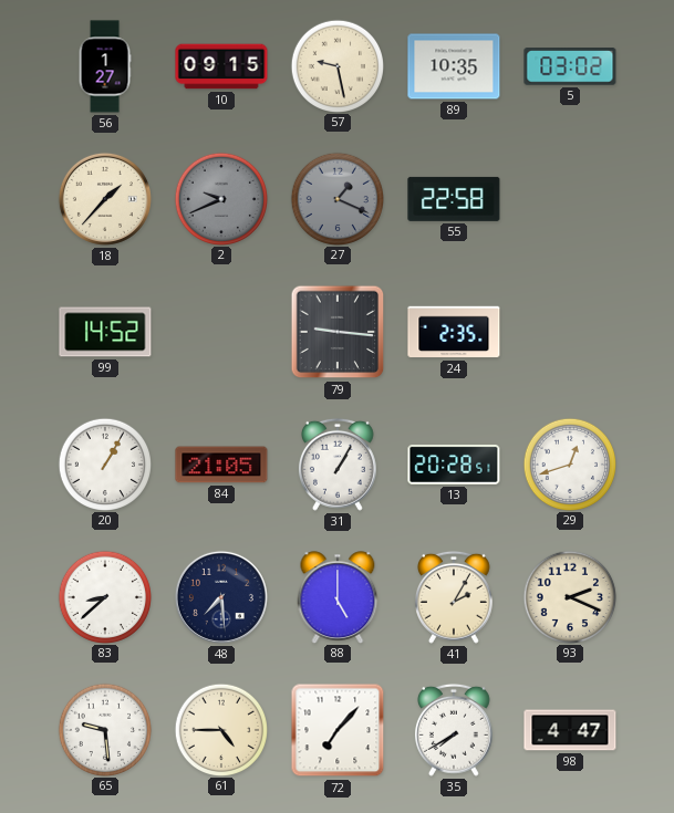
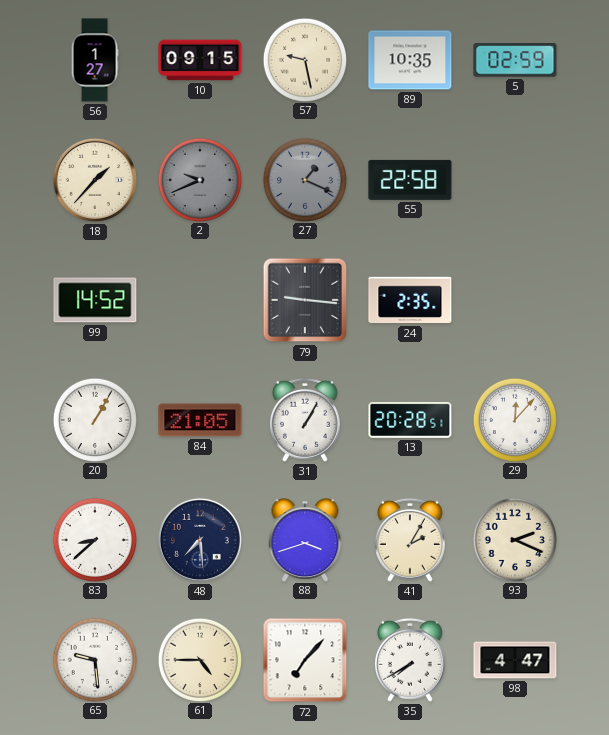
5: 03:02 -> 02:59
29: 12:42 -> 12:07
88: 5:00 -> 3:42
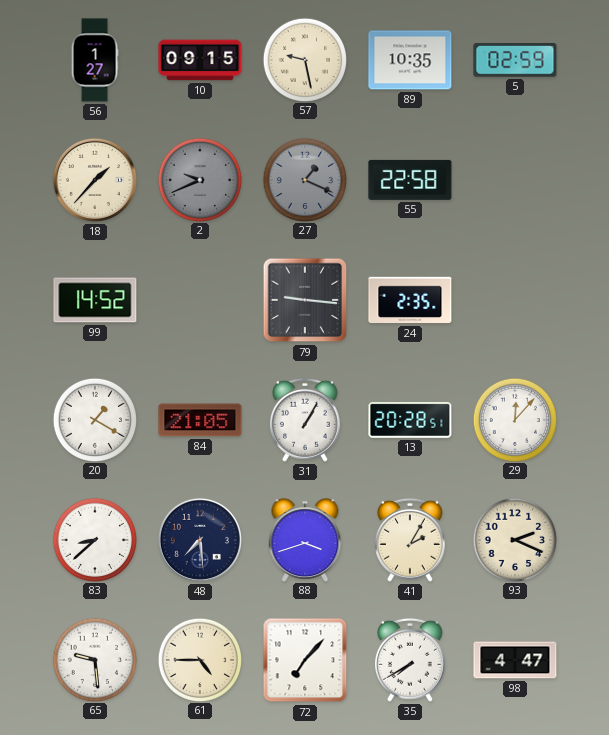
20: 1:05 -> 1:20
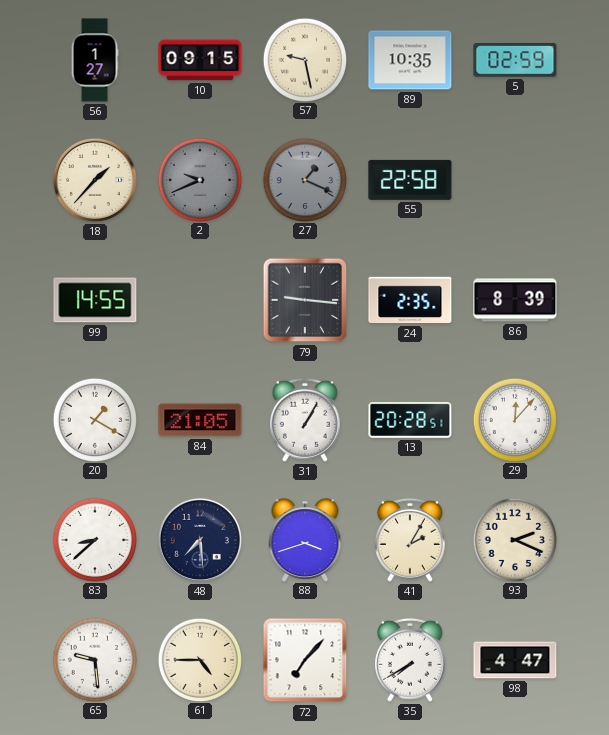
99: 14:52 -> 14:55
86: none -> 8:39
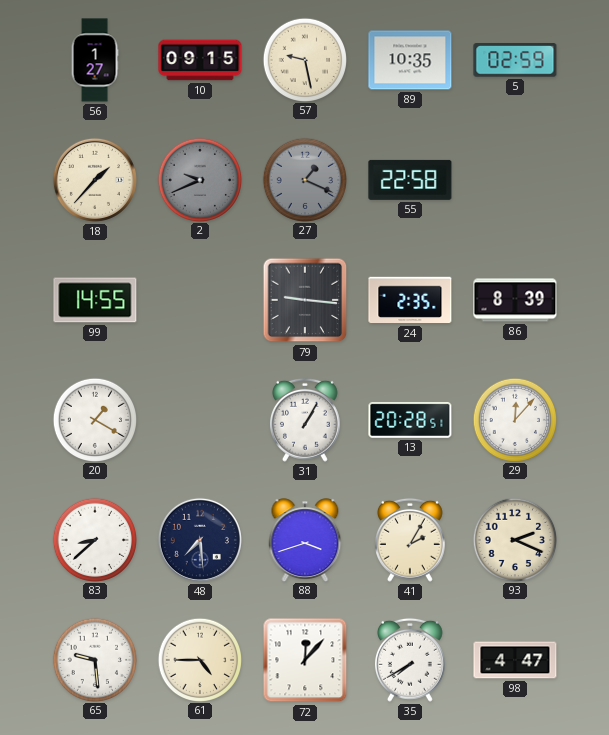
84: 21:05 -> none
72: 7:07 -> 12:07
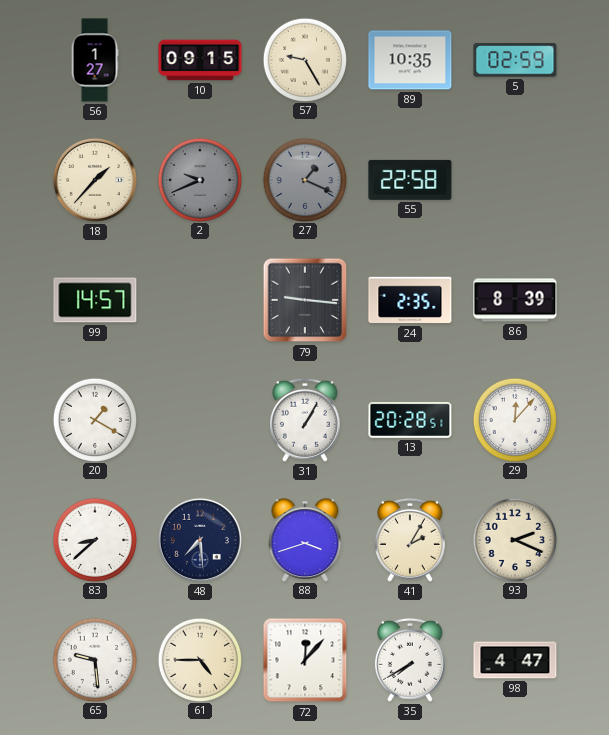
57: 9:28 -> 9:25
99: 14:55 -> 14:57
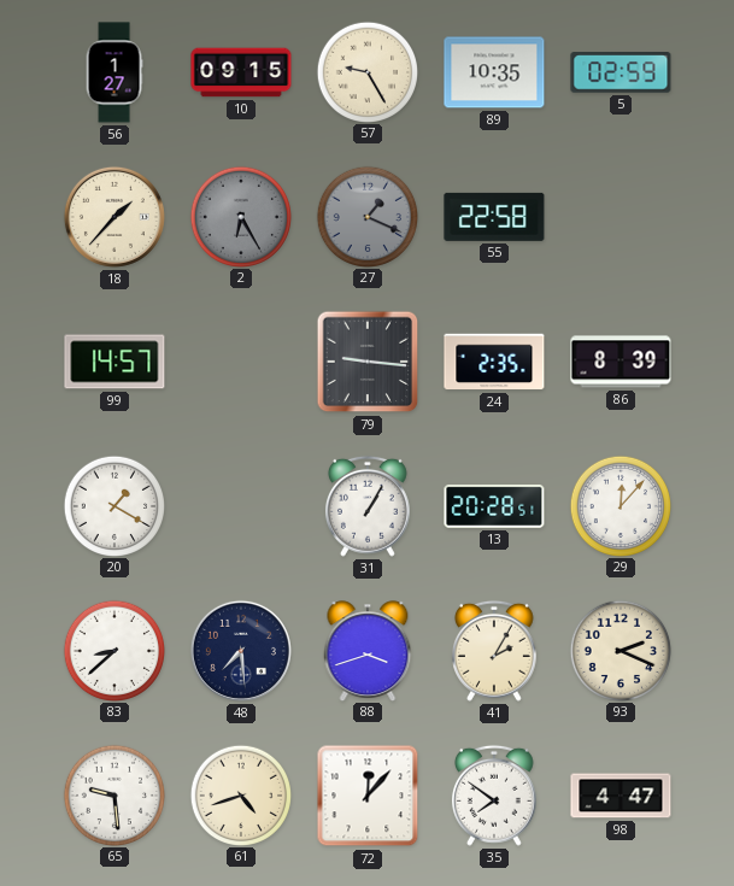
2: 9:41 -> 6:25
61: 4:45 -> 4:42
35: 7:40 -> 7:51
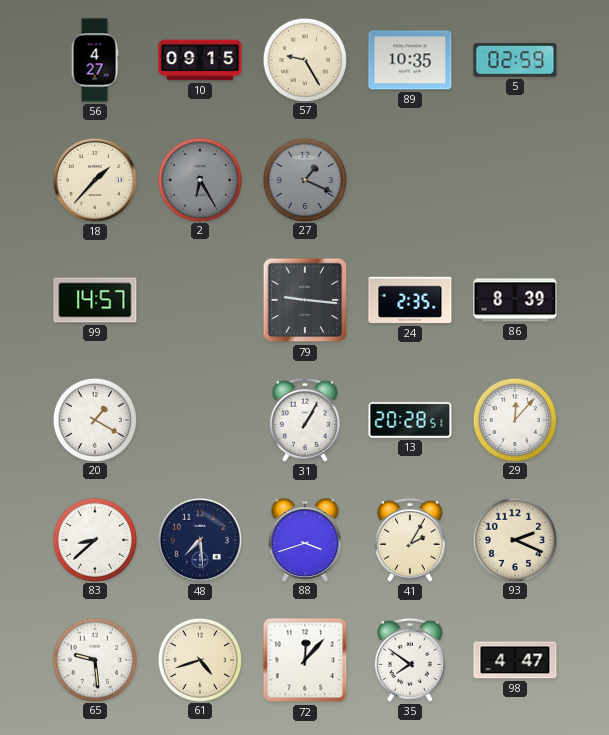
56: 1:27 -> 4:27
55: 22:58 -> none
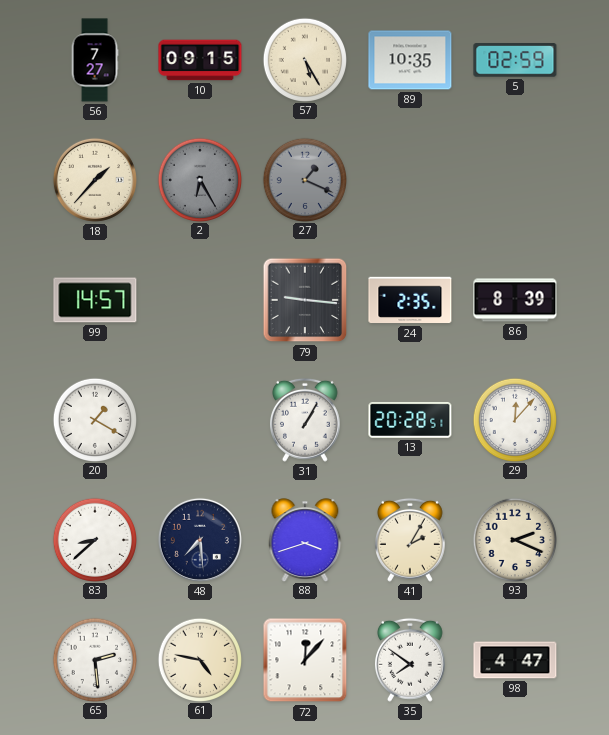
56: 4:27 -> 7:27
57: 9:25 -> 5:25
65: 9:29 -> 2:29
61: 4:42 -> 4:47
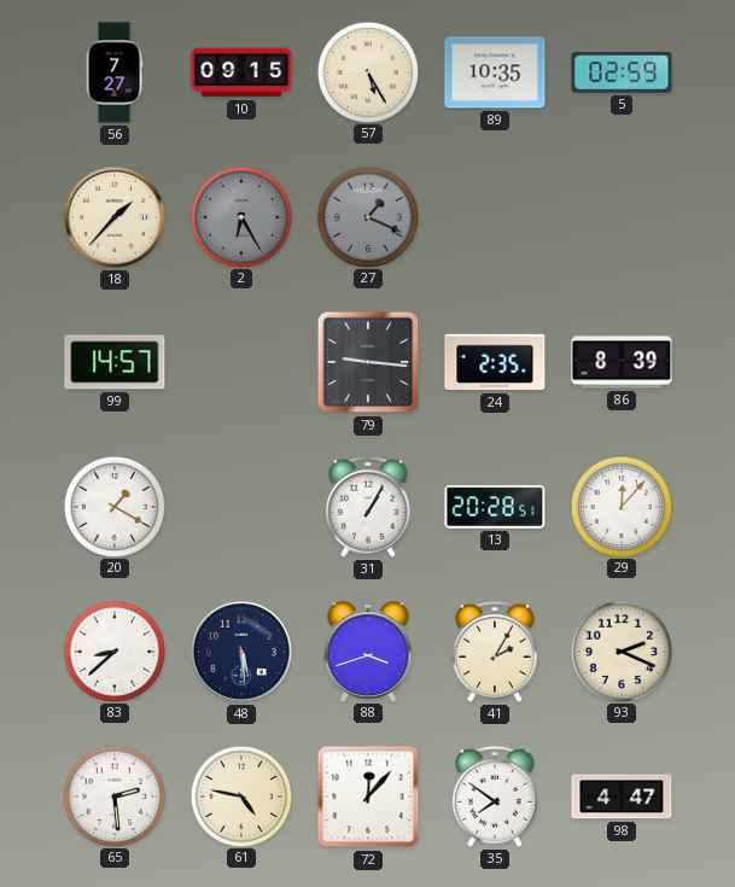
48: 7:29 -> 5:29
